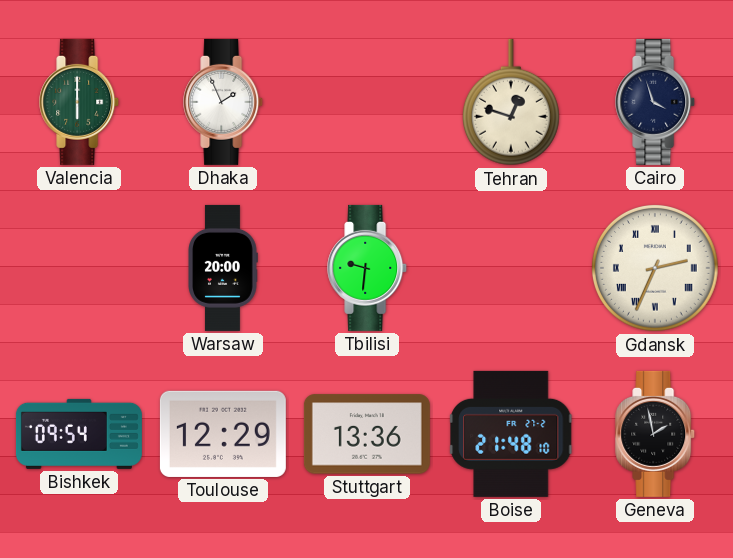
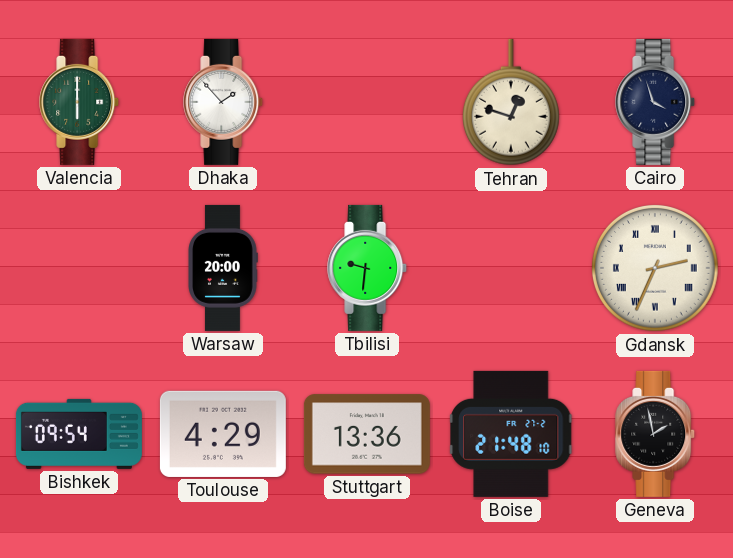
Dhaka: 1:56 -> 1:53
Toulouse: 12:29 -> 4:29
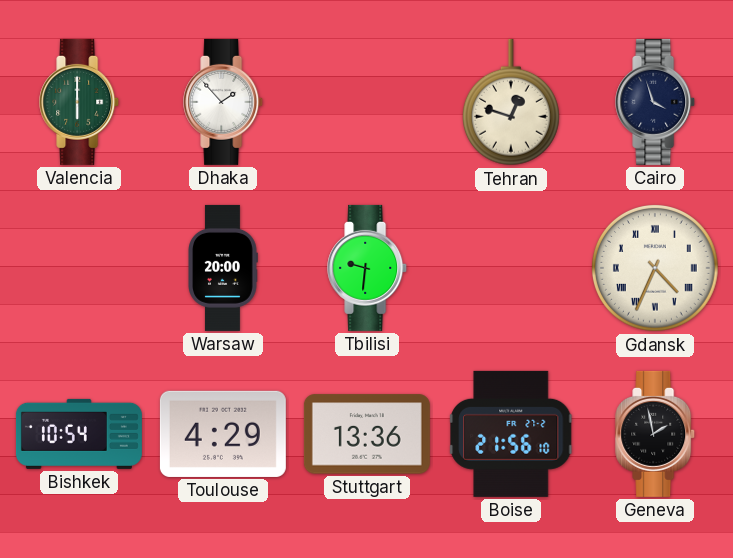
Gdansk: 2:34 -> 4:34
Bishkek: 09:54 -> 10:54
Boise: 21:48 -> 21:56
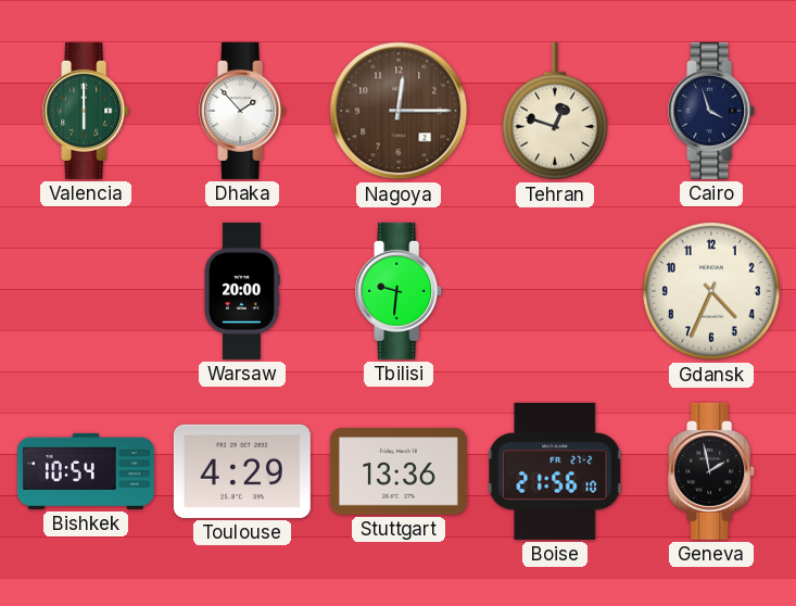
Nagoya: none -> 12:15
Gdansk numerals: Roman -> Arabic
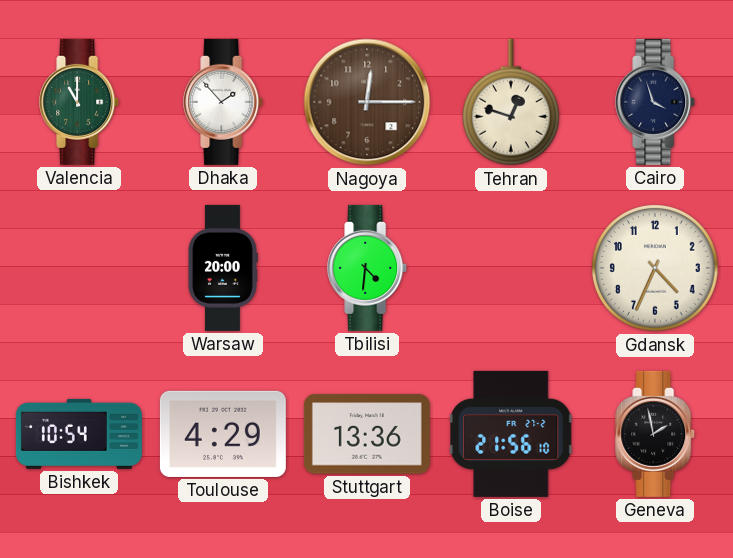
Valencia: 6:00 -> 11:00
Tbilisi: 9:31 -> 4:31
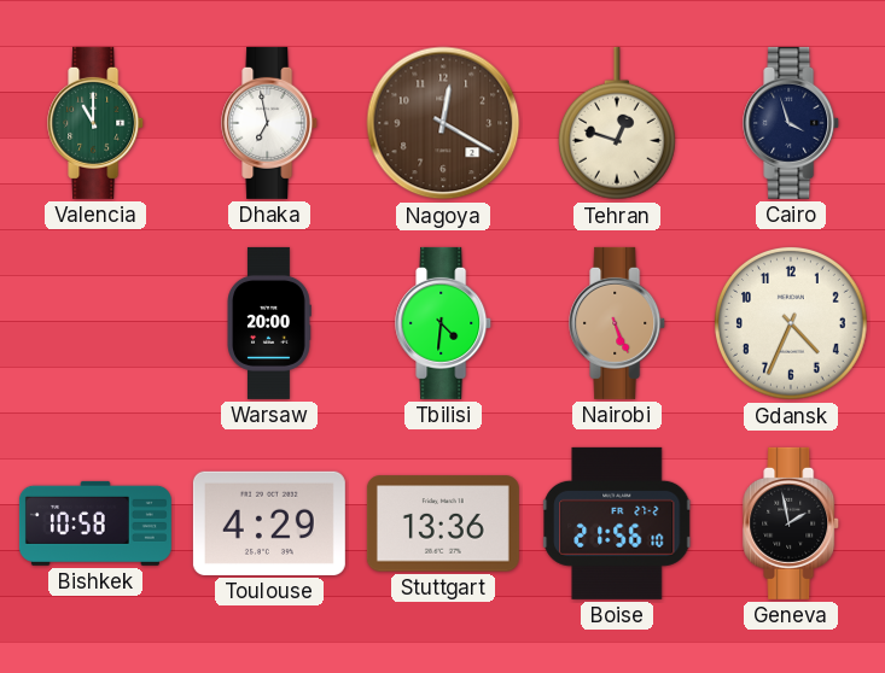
Dhaka: 1:53 -> 6:58
Nagoya: 12:15 -> 12:20
Nairobi: none -> 5:26
Bishkek: 10:54 -> 10:58
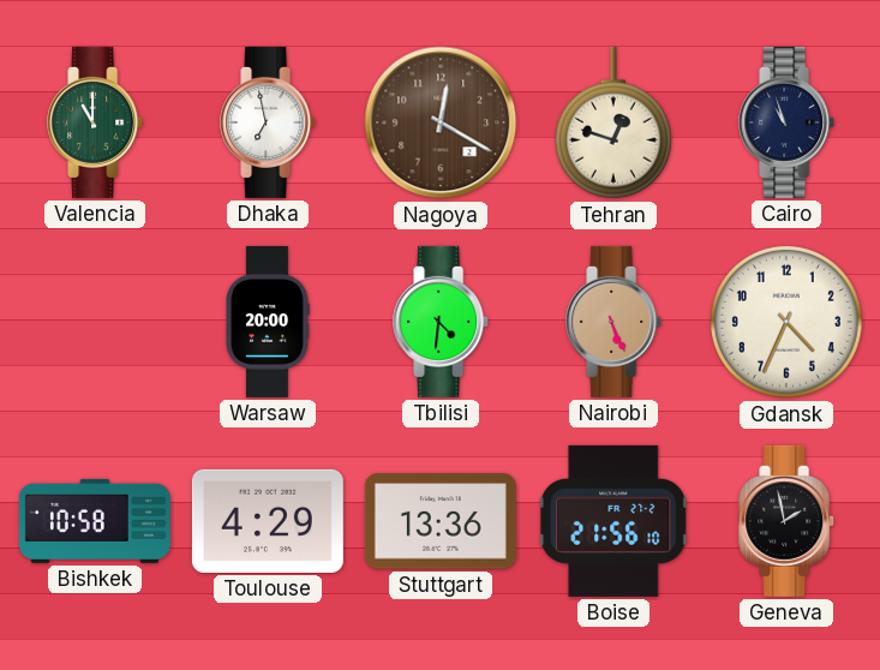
Cairo: 3:57 -> 10:57
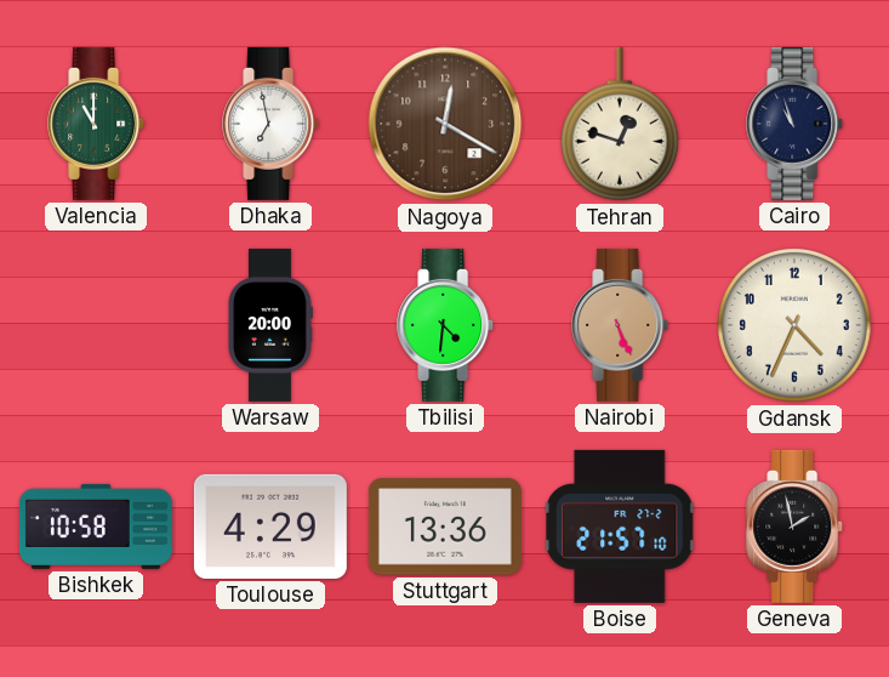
Boise: 21:56 -> 21:57
